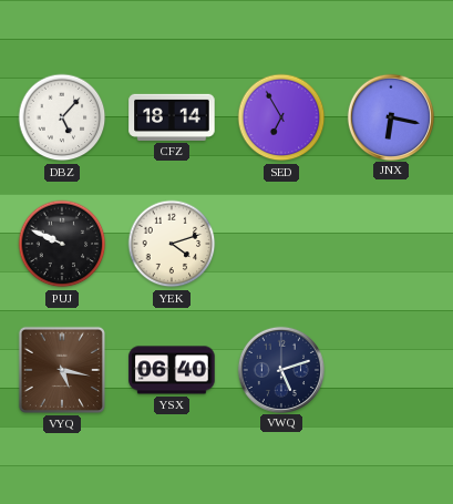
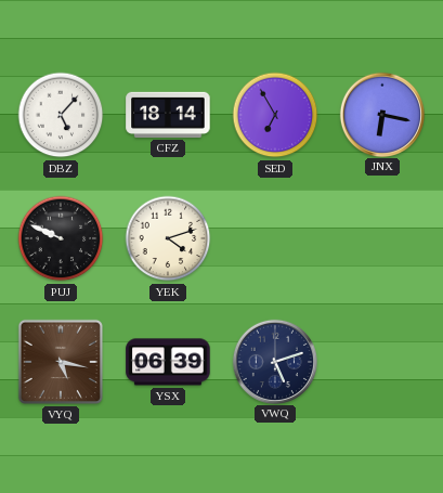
YSX: 06:40 -> 06:39
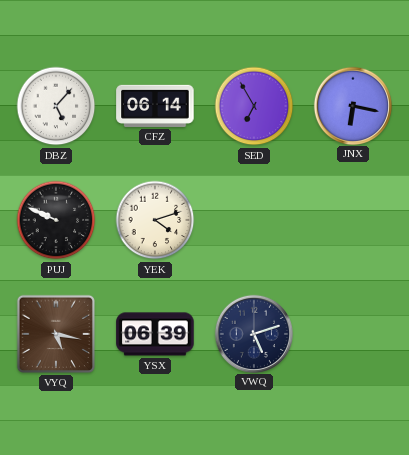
CFZ: 18:14 -> 06:14
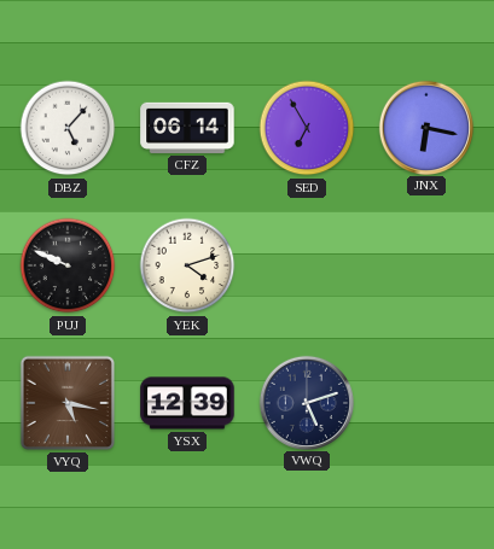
YSX: 06:39 -> 12:39
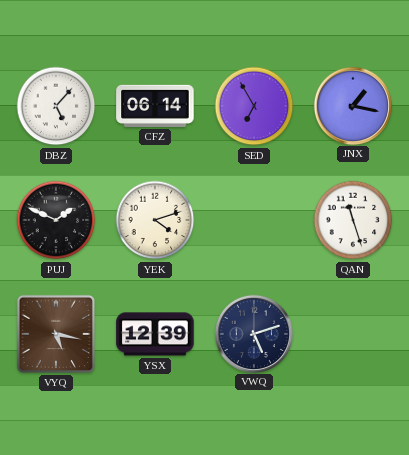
JNX: 6:17 -> 1:17
PUJ: 9:49 -> 1:49
QAN: none -> 11:27
